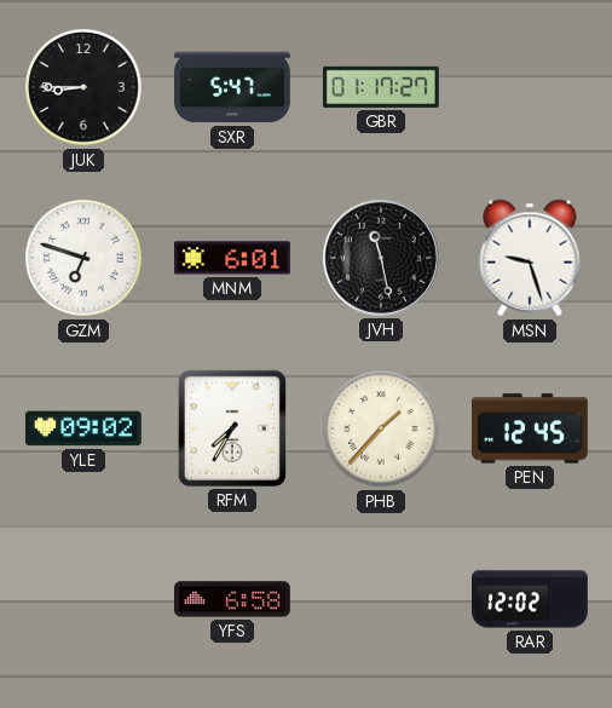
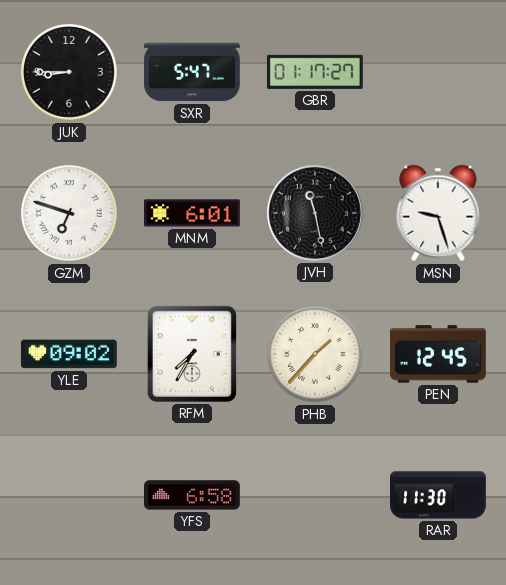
RAR: 12:02 -> 11:30
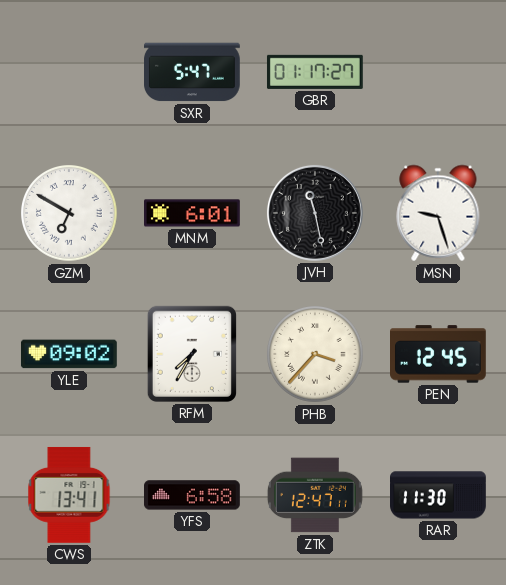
JUK: 8:45 -> none
GZM: 6:48 -> 6:50
PHB: 1:37 -> 3:37
CWS: none -> 13:41
ZTK: none -> 12:47
